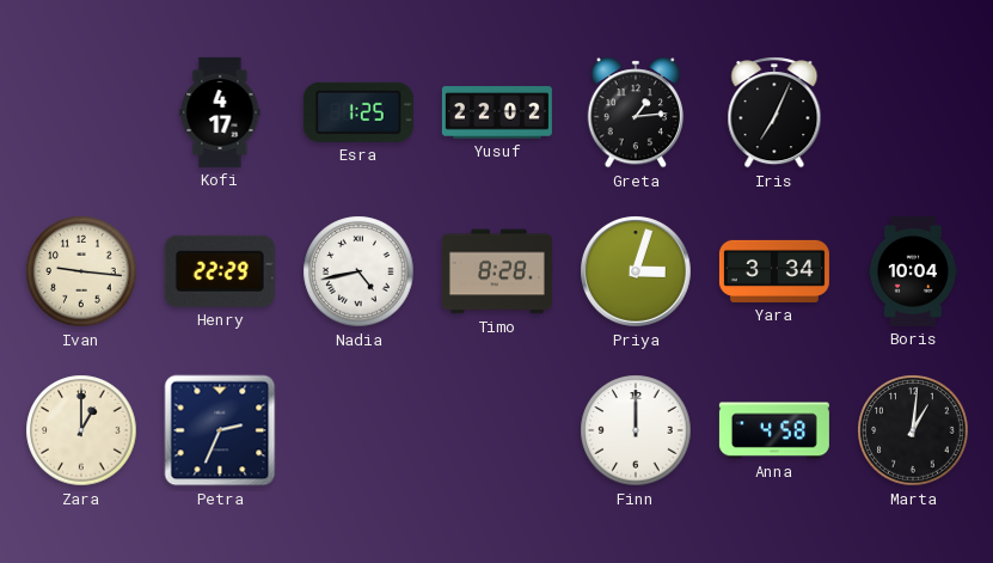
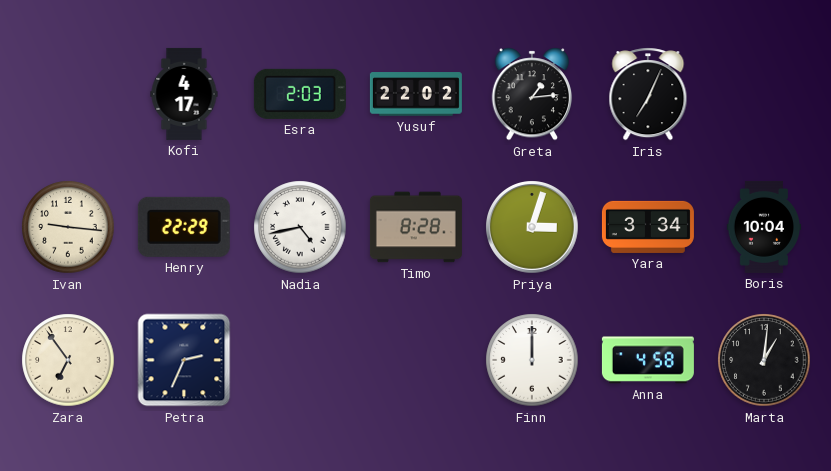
Esra: 1:25 -> 2:03
Zara: 1:00 -> 6:54
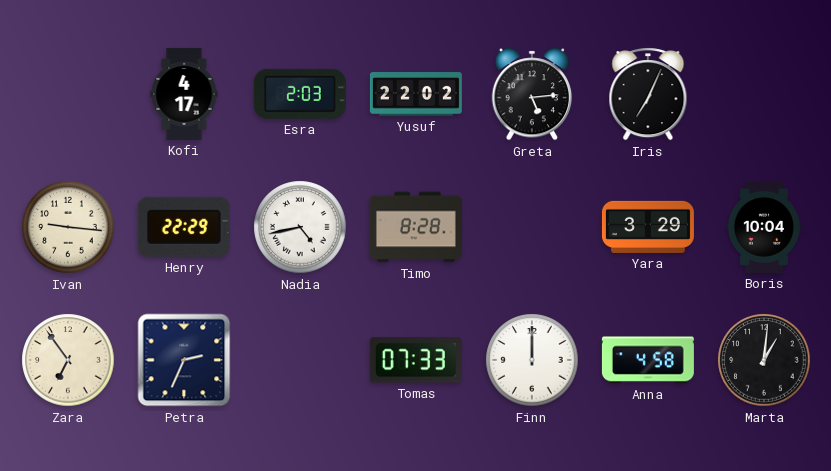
Greta: 1:14 -> 5:14
Priya: 3:03 -> none
Yara: 3:34 -> 3:29
Tomas: none -> 07:33
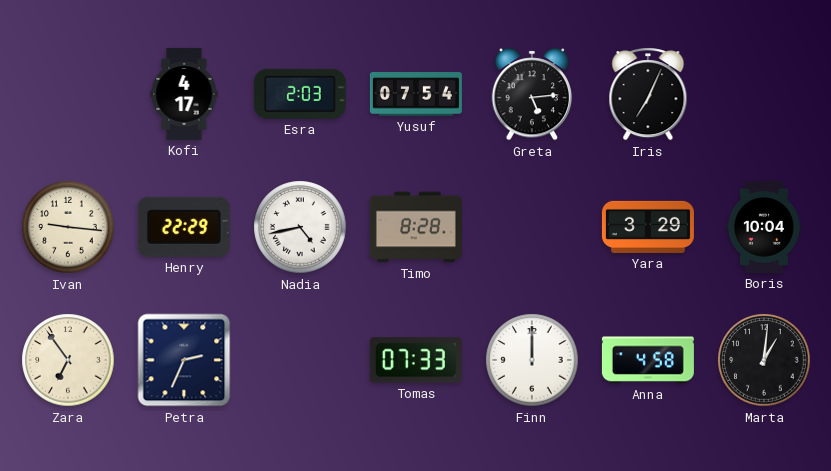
Yusuf: 22:02 -> 07:54
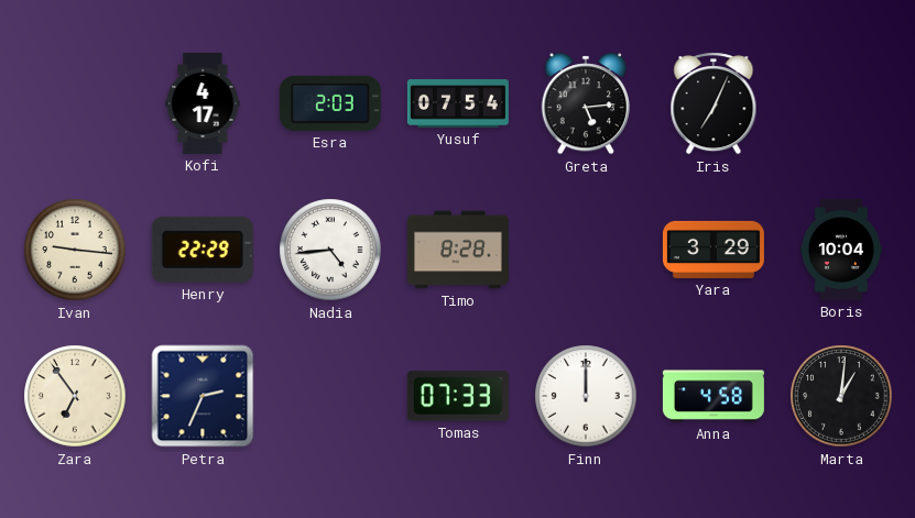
Nadia: 4:43 -> 4:44
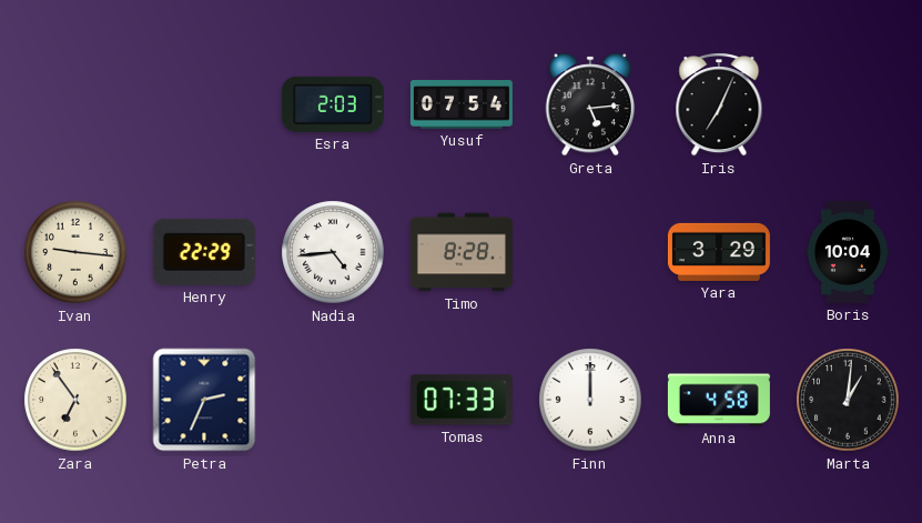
Kofi: 4:17 -> none
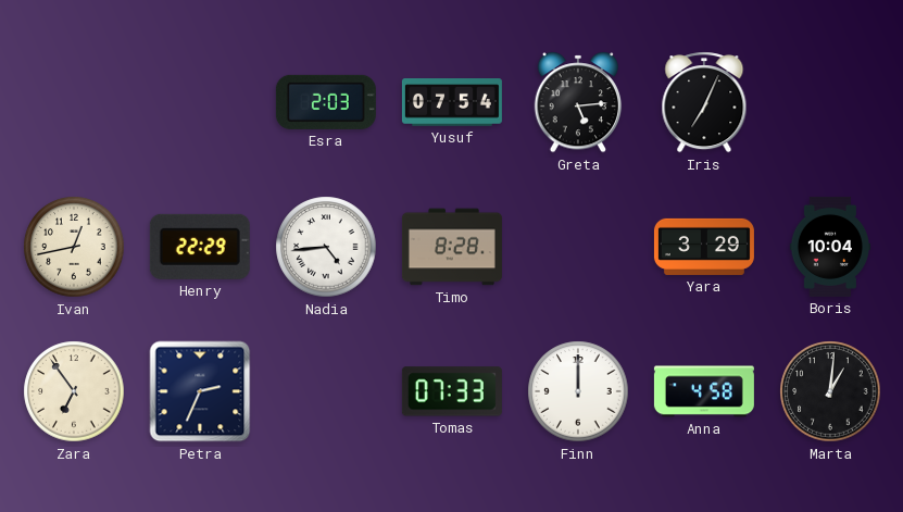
Ivan: 9:16 -> 12:43
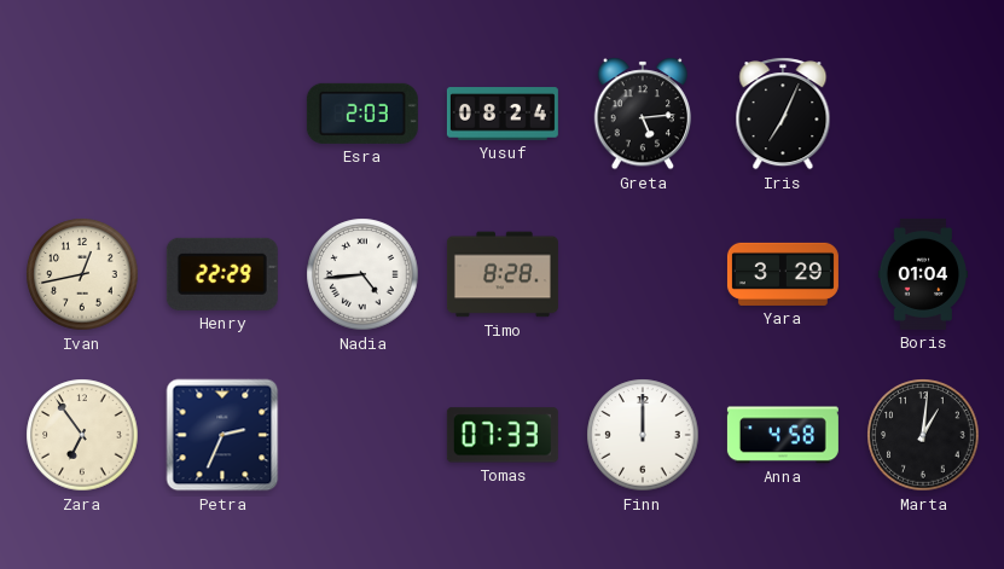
Yusuf: 07:54 -> 08:24
Boris: 10:04 -> 01:04
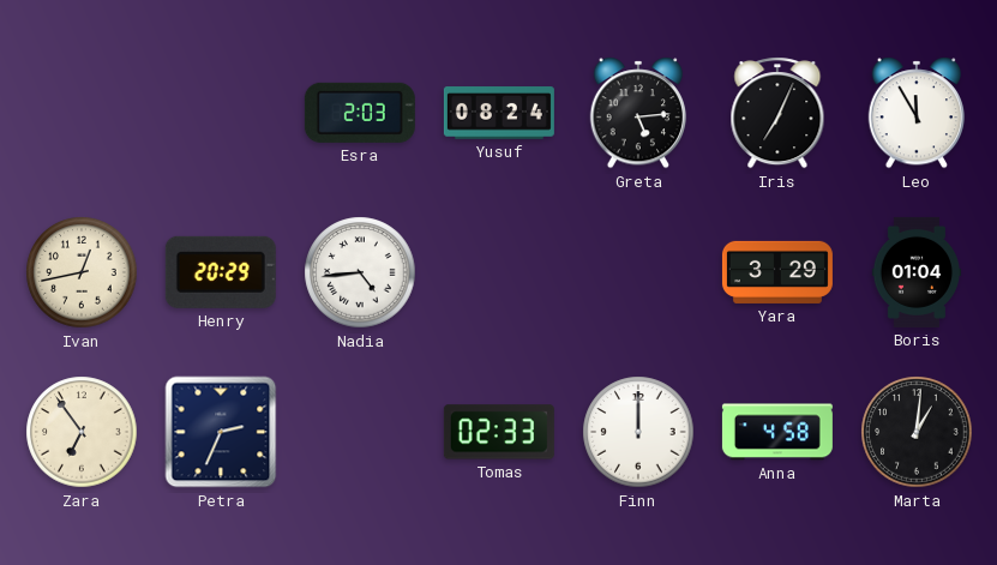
Leo: none -> 11:55
Henry: 22:29 -> 20:29
Timo: 8:28 -> none
Tomas: 07:33 -> 02:33
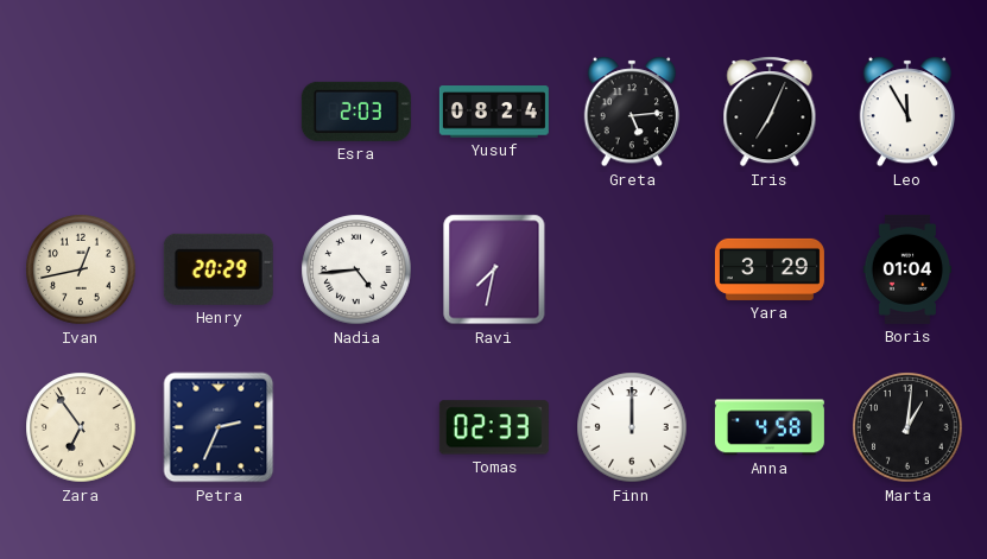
Ravi: none -> 7:32
